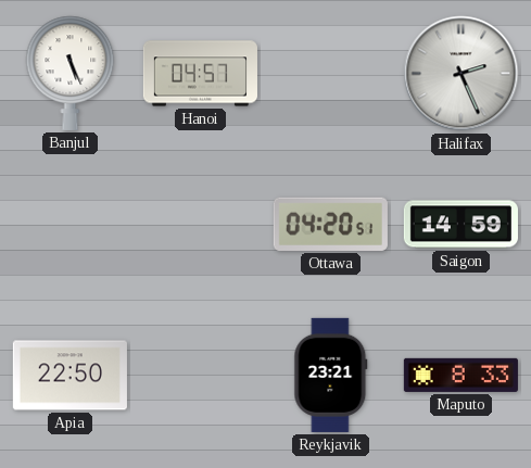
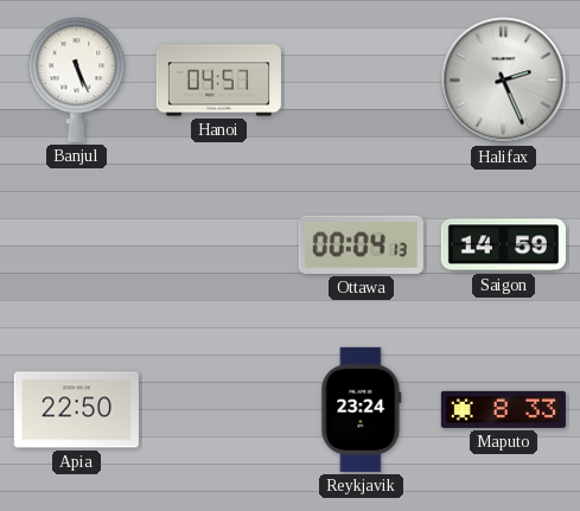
Ottawa: 04:20 -> 00:04
Reykjavik: 23:21 -> 23:24
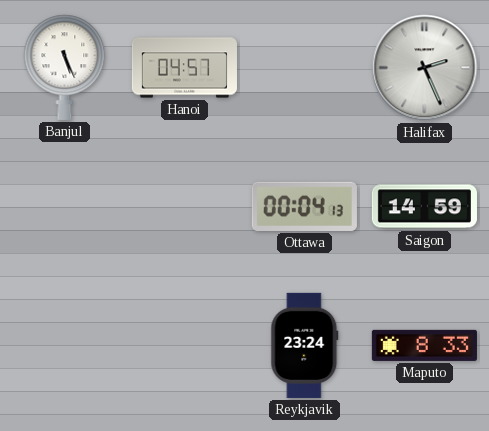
Apia: 22:50 -> none
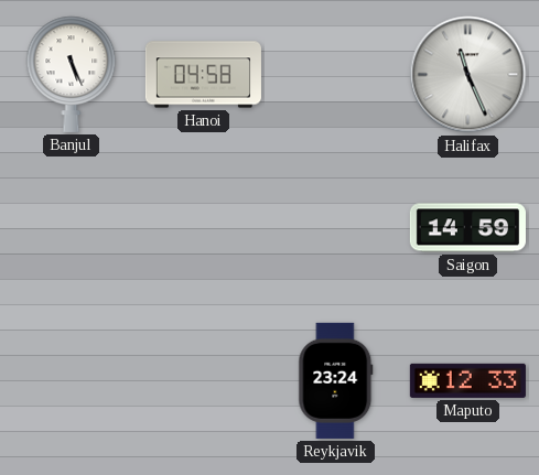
Hanoi: 04:57 -> 04:58
Halifax: 2:26 -> 11:26
Ottawa: 00:04 -> none
Maputo: 8:33 -> 12:33
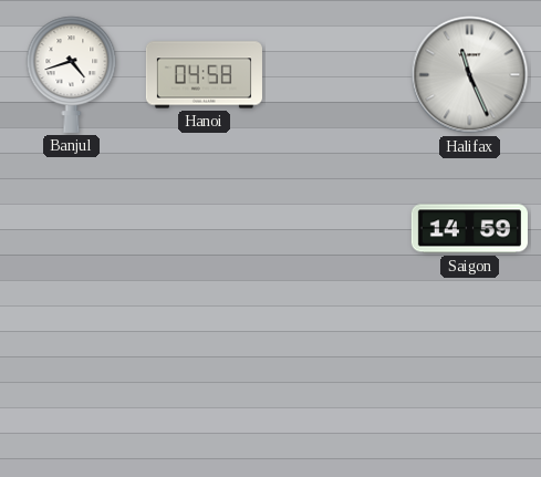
Banjul: 5:26 -> 4:42
Reykjavik: 23:24 -> none
Maputo: 12:33 -> none
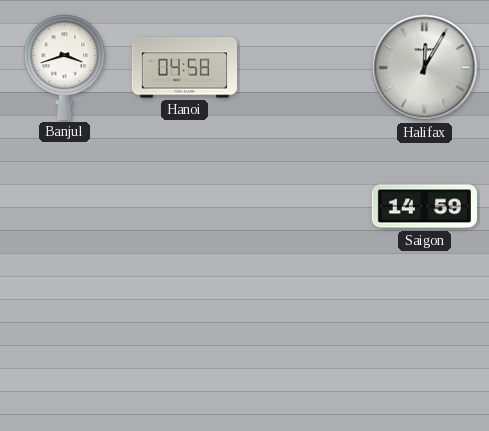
Banjul: 4:42 -> 3:42
Halifax: 11:26 -> 12:05
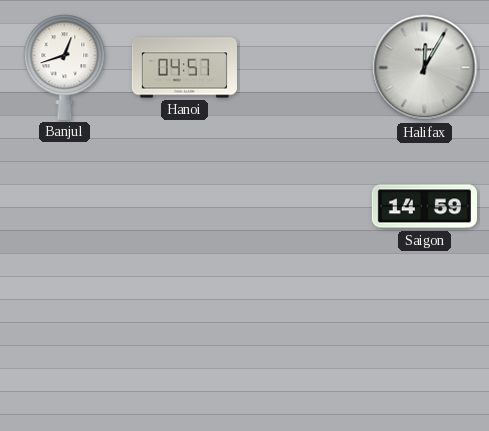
Banjul: 3:42 -> 12:42
Hanoi: 04:58 -> 04:57
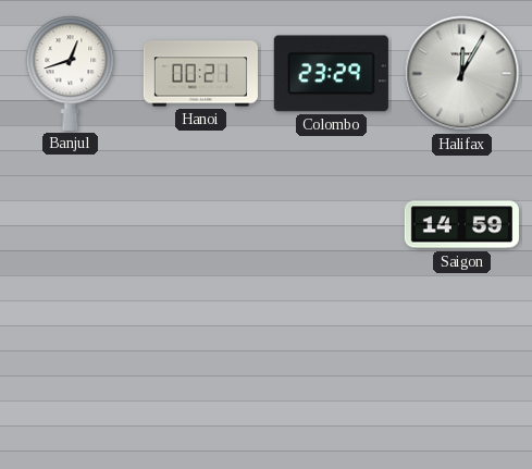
Hanoi: 04:57 -> 00:21
Colombo: none -> 23:29
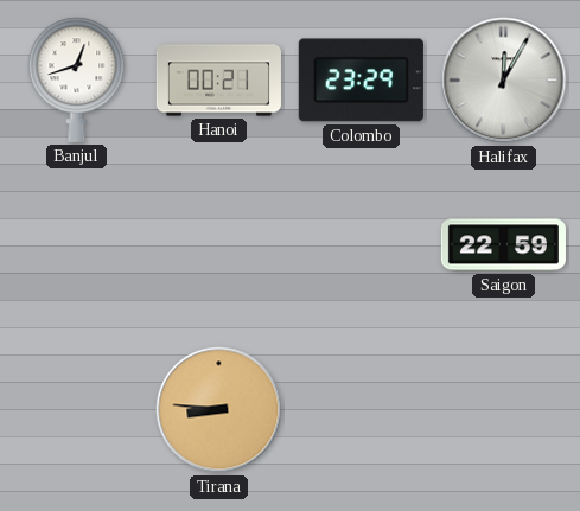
Saigon: 14:59 -> 22:59
Tirana: none -> 8:46
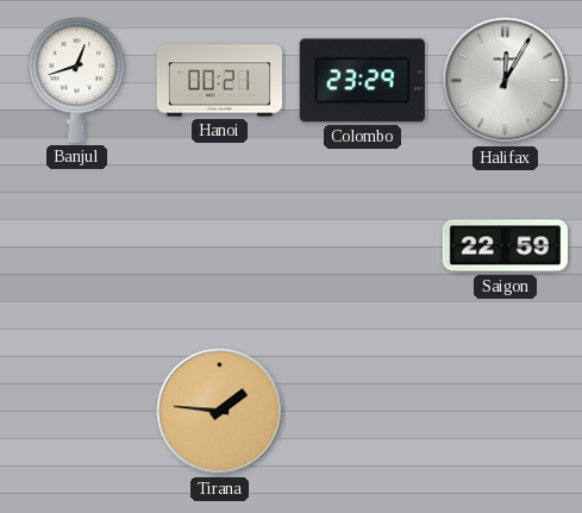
Tirana: 8:46 -> 1:46
